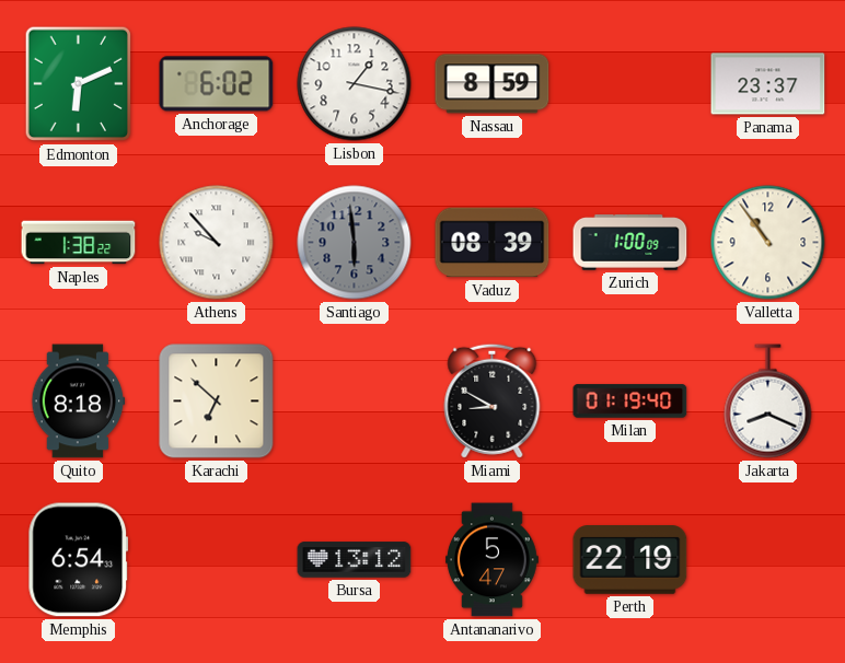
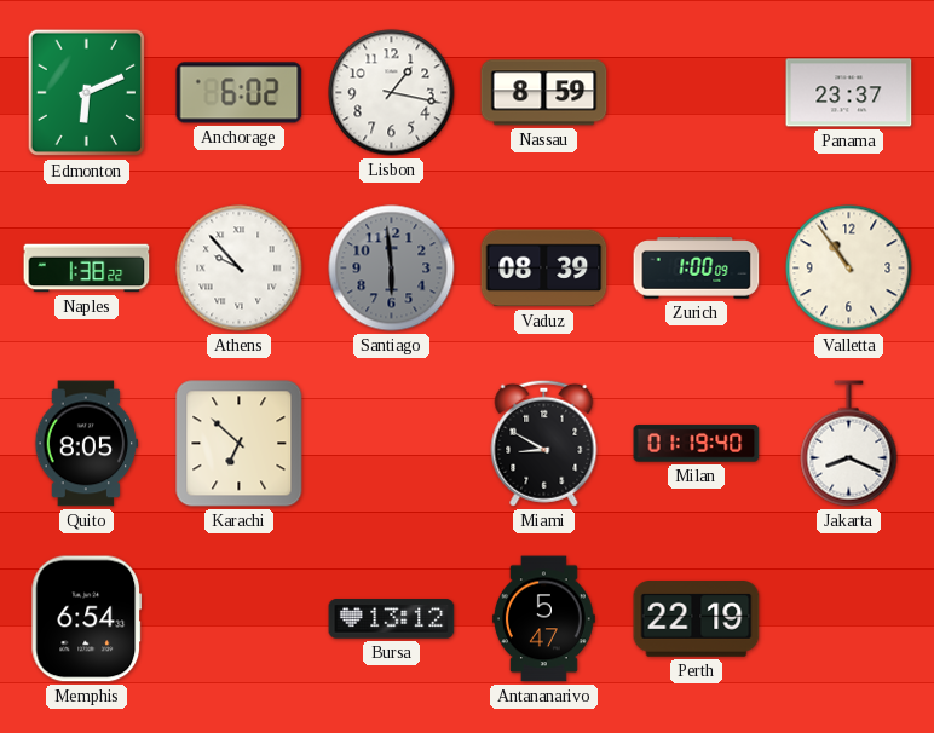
Quito: 8:18 -> 8:05
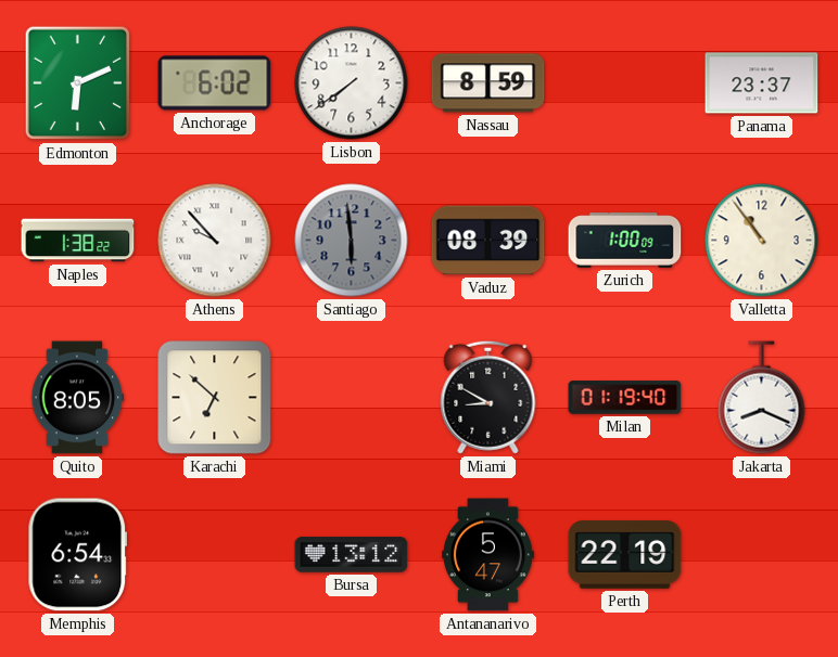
Lisbon: 1:17 -> 7:39
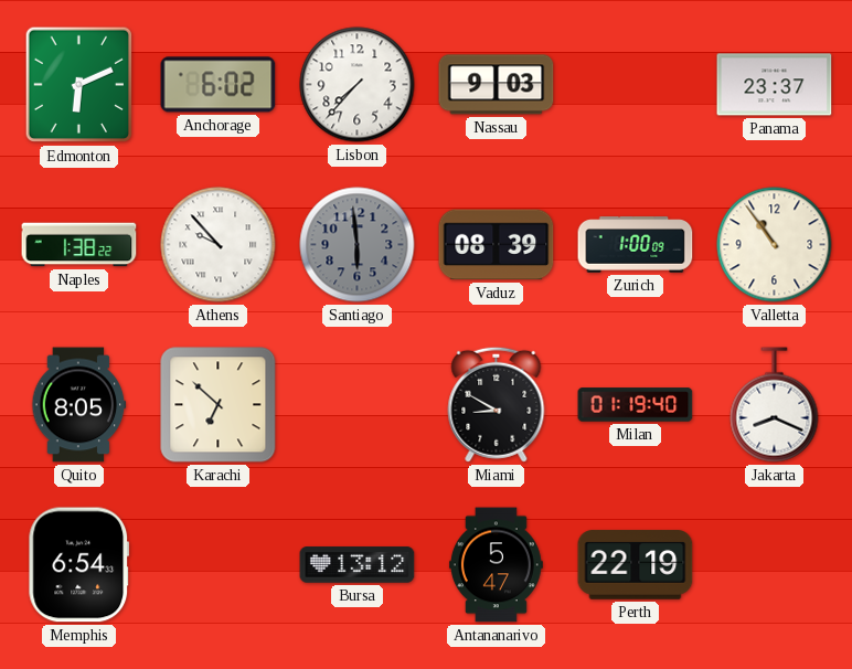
Lisbon: 7:39 -> 7:37
Nassau: 8:59 -> 9:03
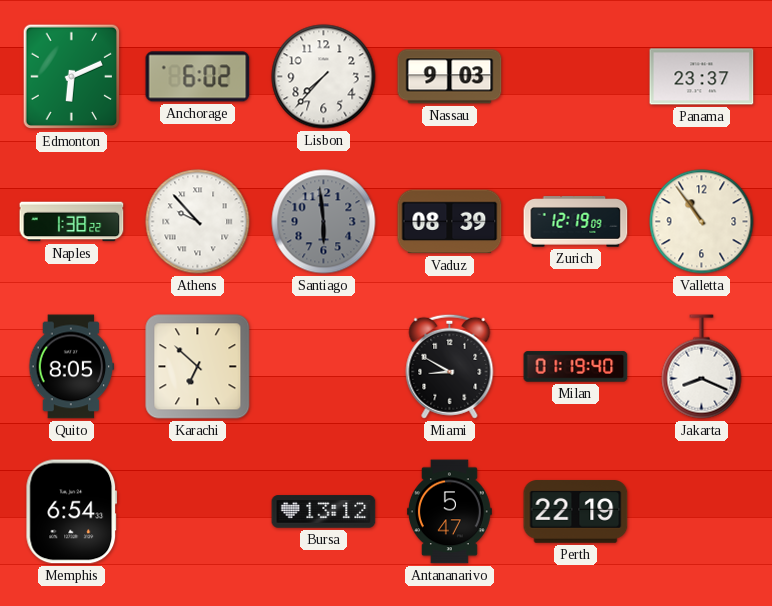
Zurich: 1:00 -> 12:19
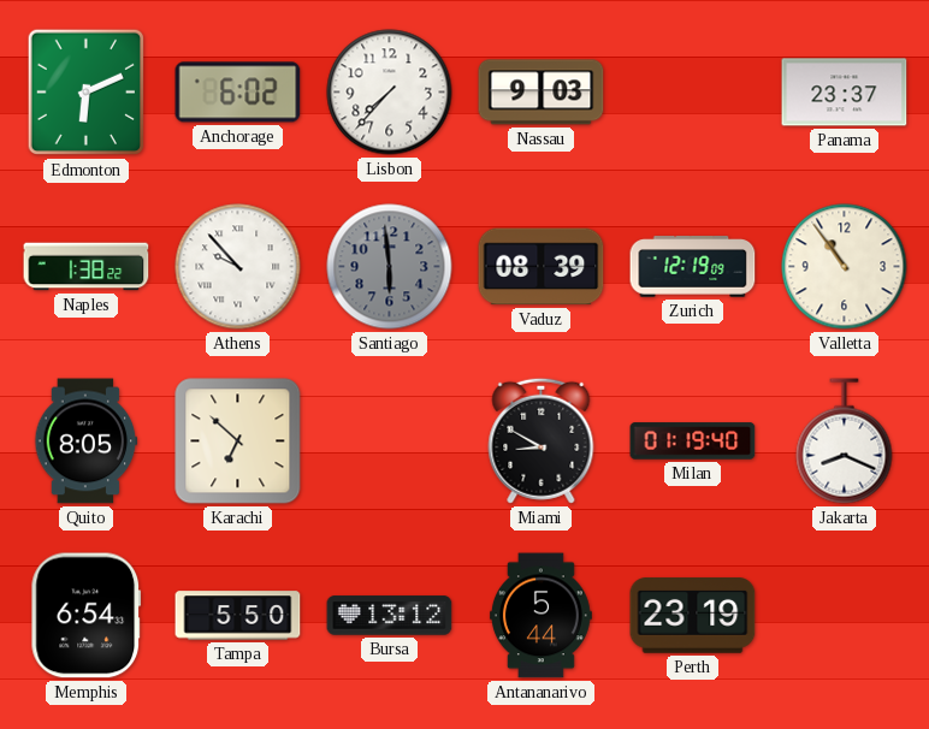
Tampa: none -> 5:50
Antananarivo: 5:47 -> 5:44
Perth: 22:19 -> 23:19
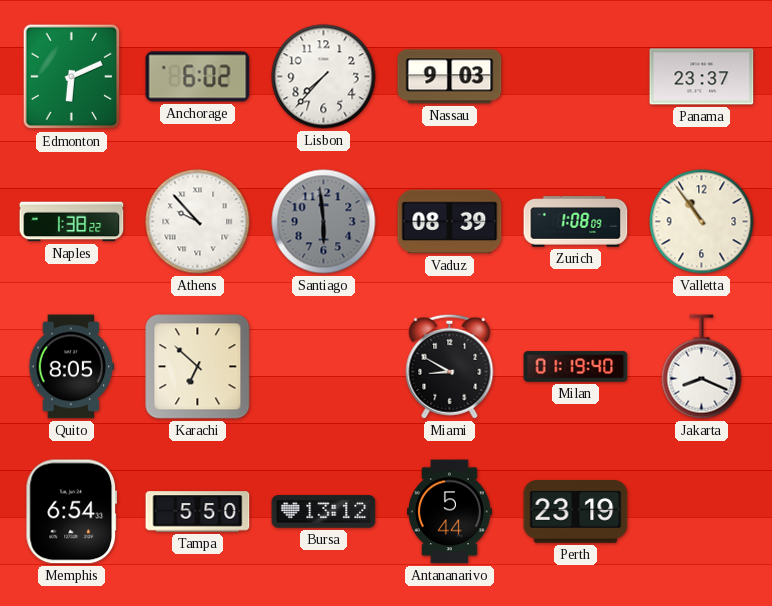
Zurich: 12:19 -> 1:08
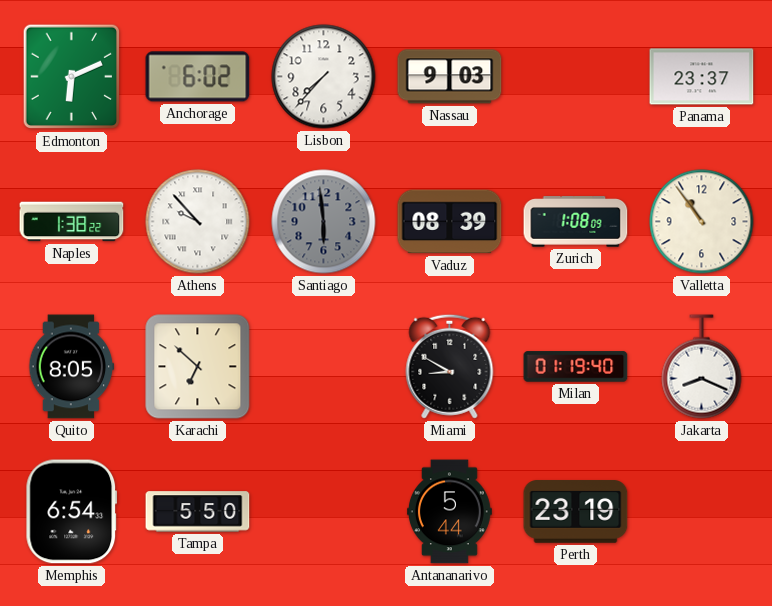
Bursa: 13:12 -> none
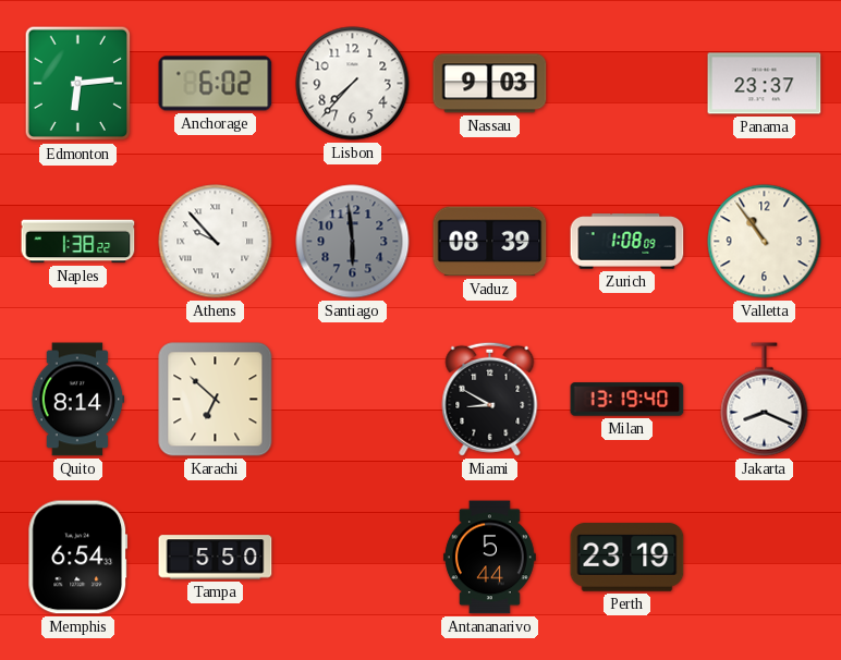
Edmonton: 6:11 -> 6:14
Quito: 8:05 -> 8:14
Milan: 01:19 -> 13:19
